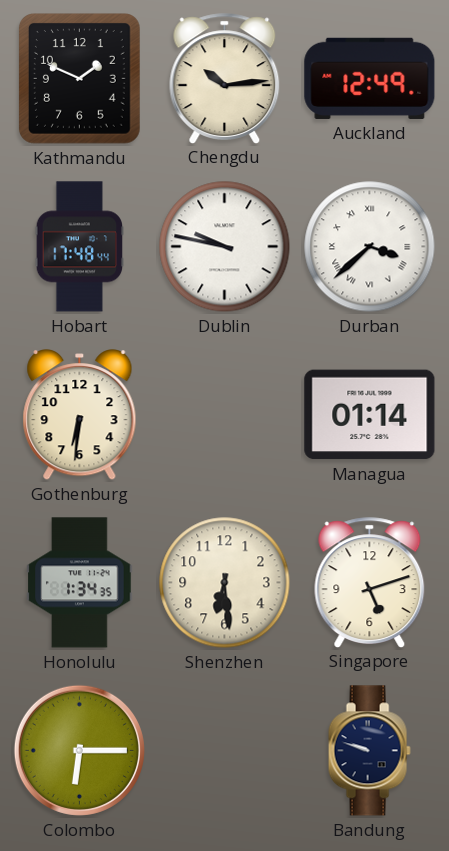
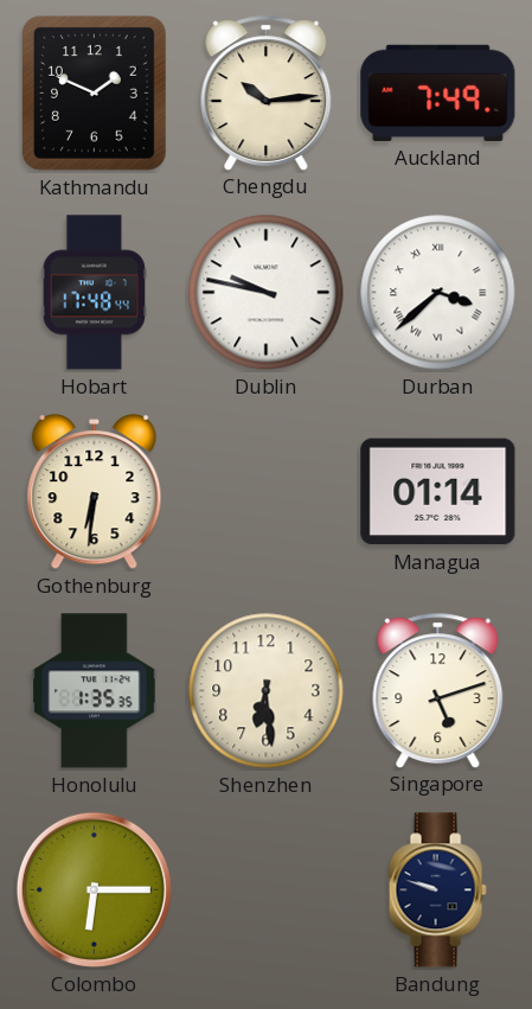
Auckland: 12:49 -> 7:49
Honolulu: 1:34 -> 1:35
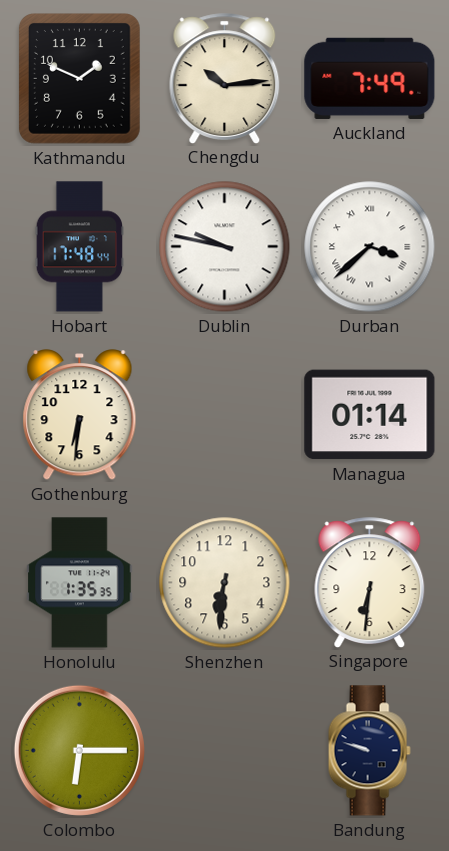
Shenzhen: 6:29 -> 6:31
Singapore: 5:12 -> 6:31
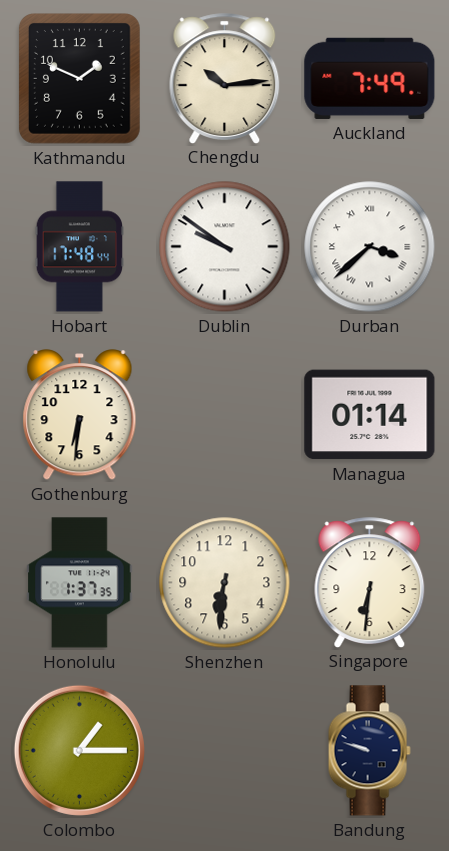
Dublin: 9:47 -> 9:51
Honolulu: 1:35 -> 1:37
Colombo: 6:15 -> 1:15
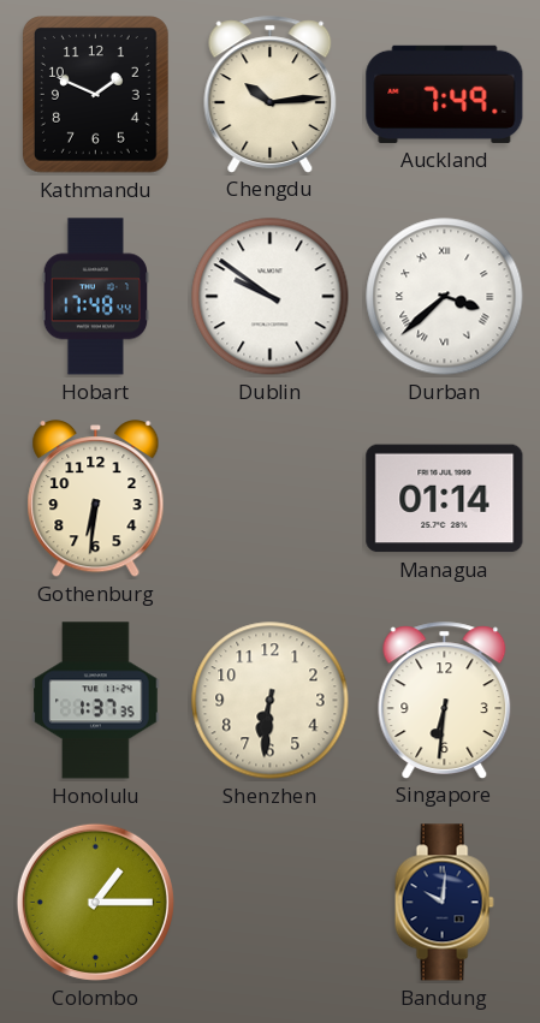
Bandung: 9:48 -> 10:01
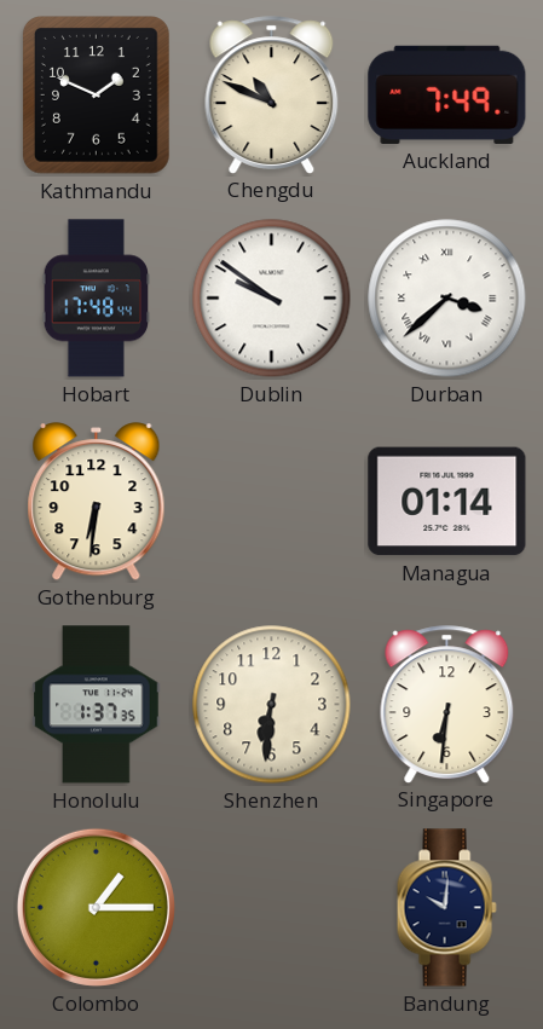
Chengdu: 10:14 -> 10:49
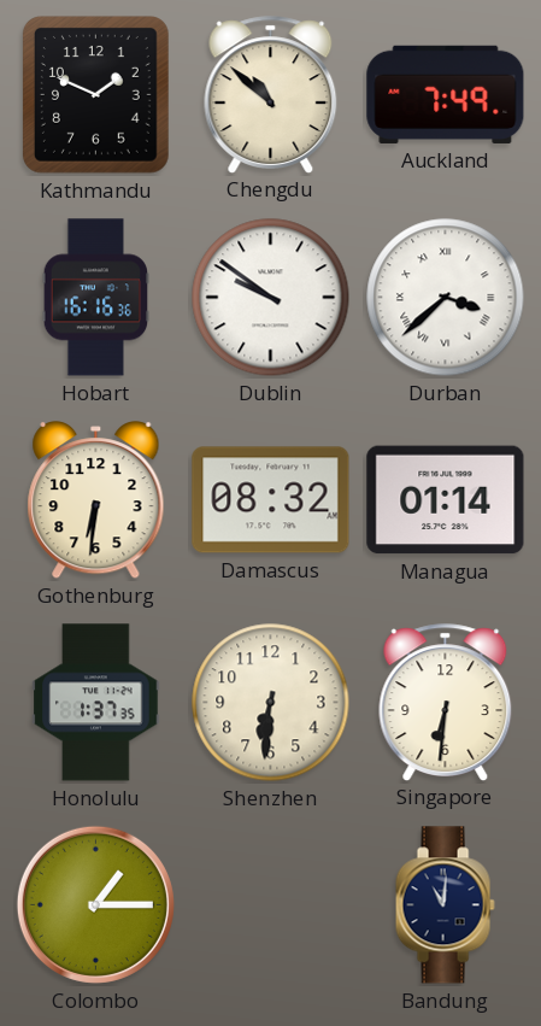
Chengdu: 10:49 -> 10:52
Hobart: 17:48 -> 16:16
Damascus: none -> 08:32
Bandung: 10:01 -> 11:01
